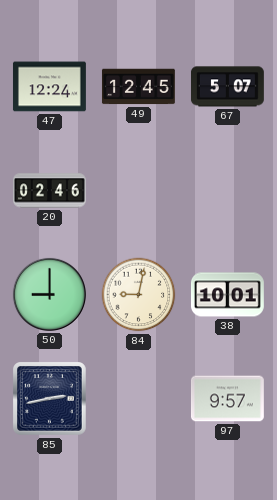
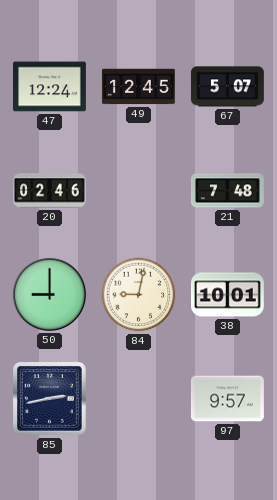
21: none -> 7:48
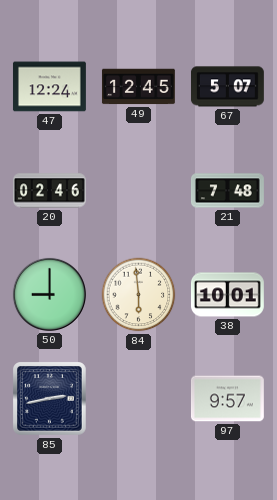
84: 9:02 -> 5:59
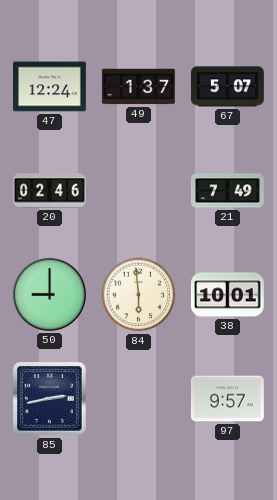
49: 12:45 -> 1:37
21: 7:48 -> 7:49
